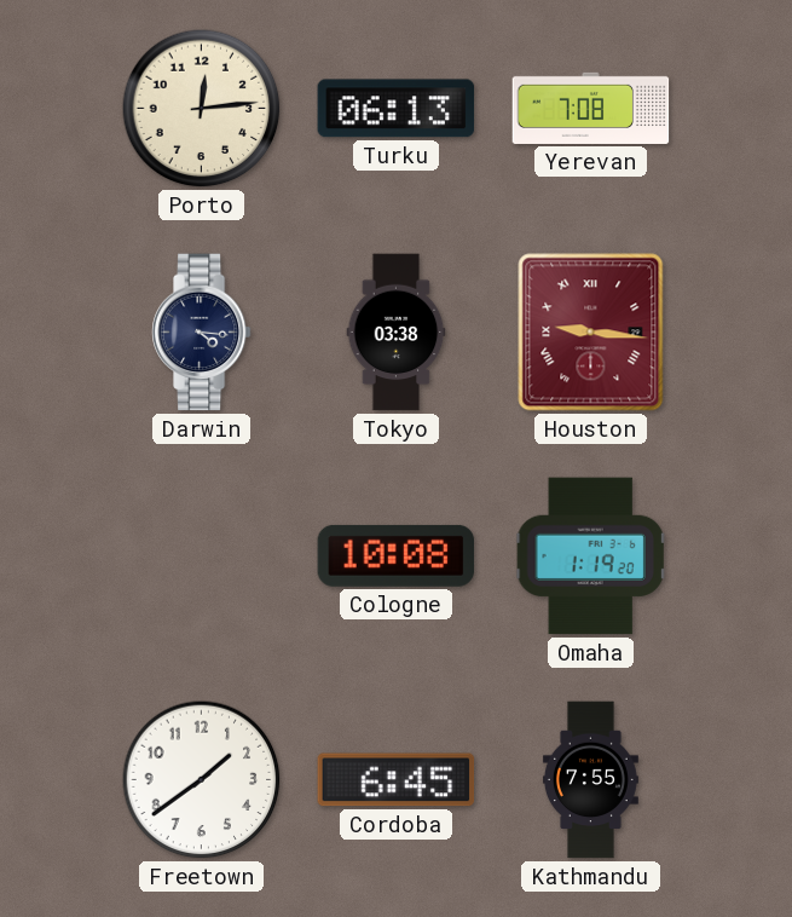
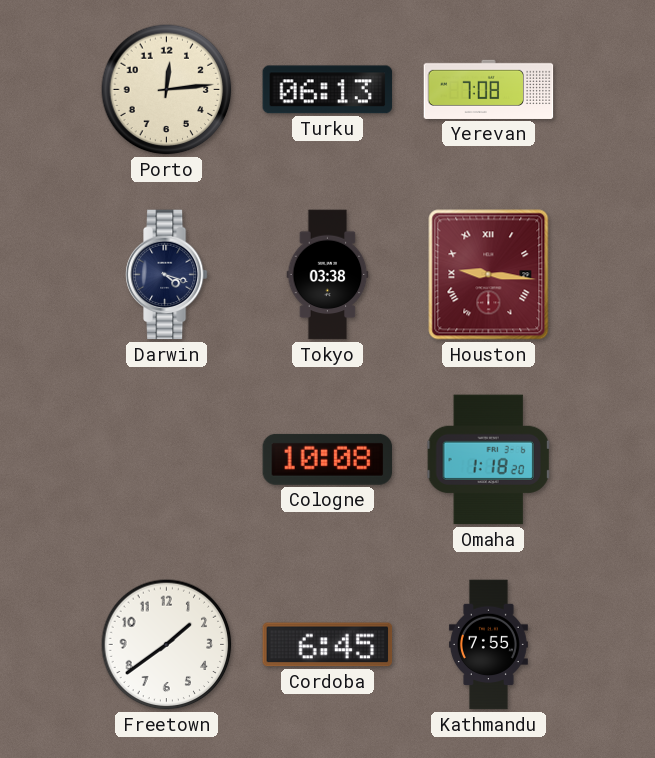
Darwin: 4:16 -> 4:18
Omaha: 1:19 -> 1:18
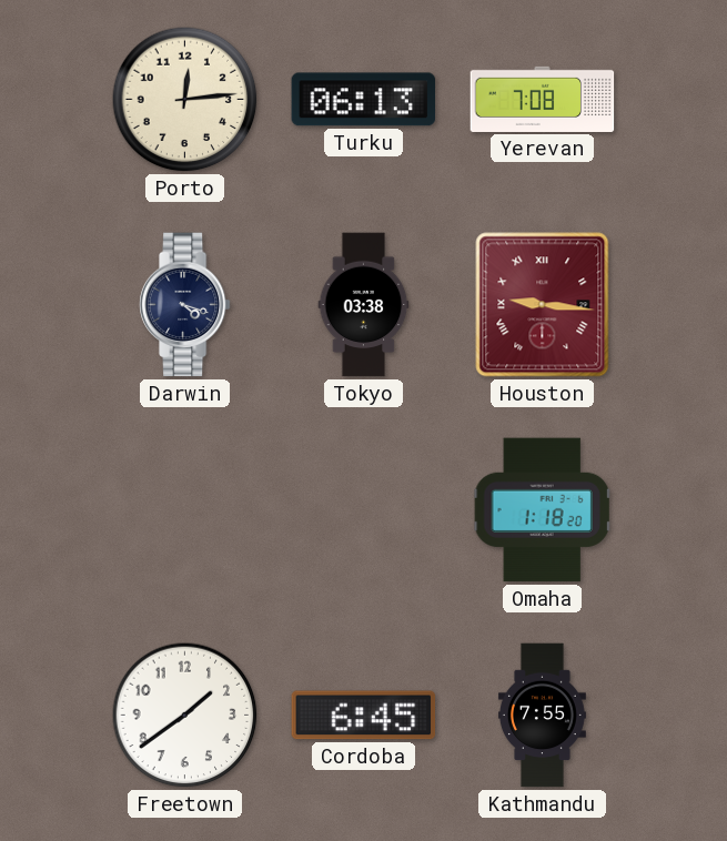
Cologne: 10:08 -> none
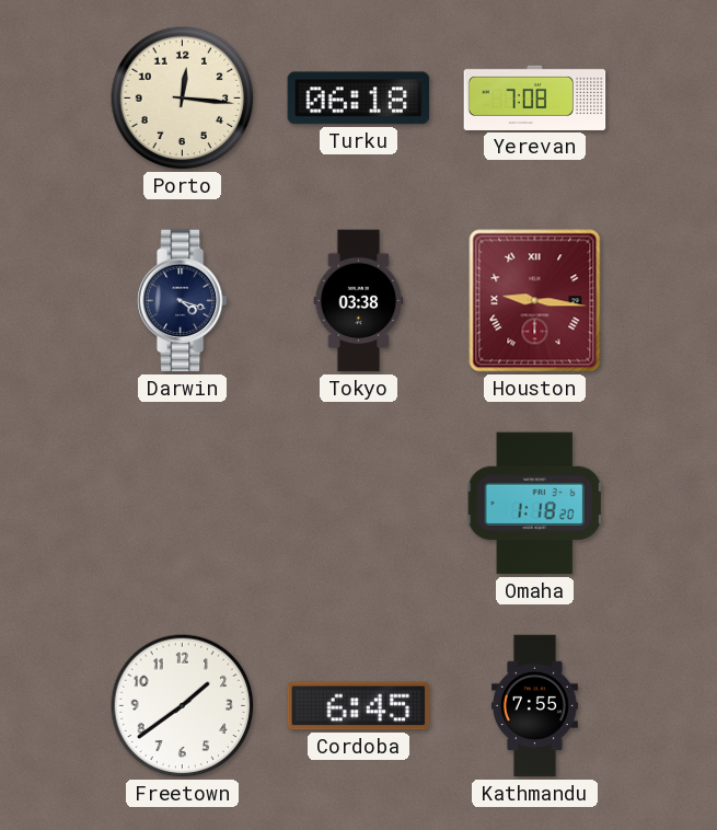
Porto: 12:14 -> 12:16
Turku: 06:13 -> 06:18
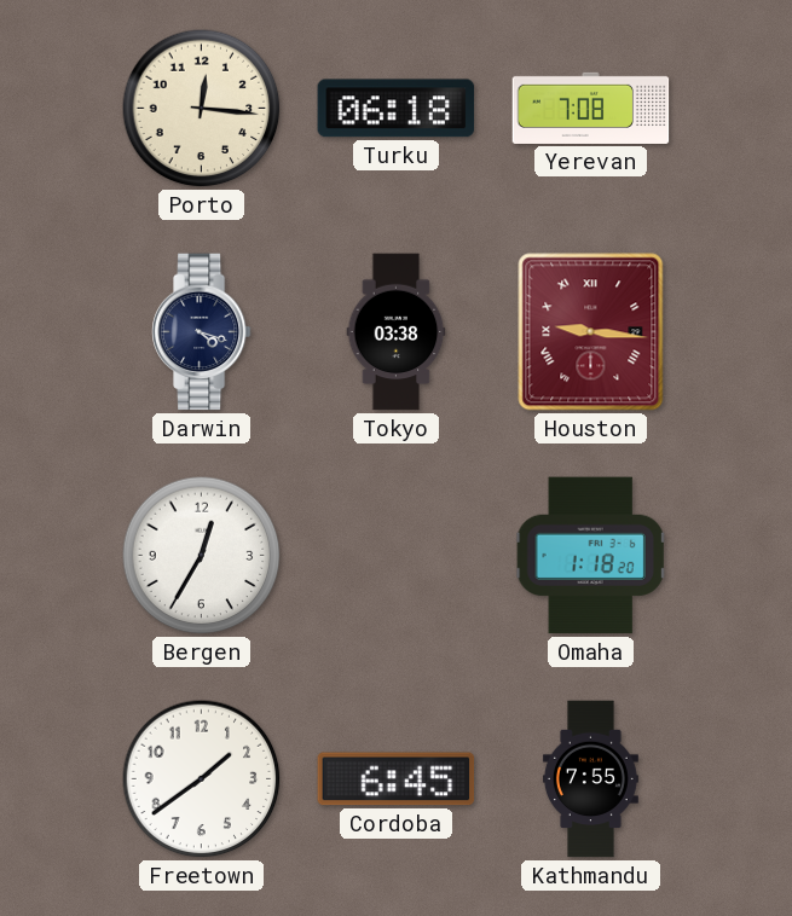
Bergen: none -> 12:35
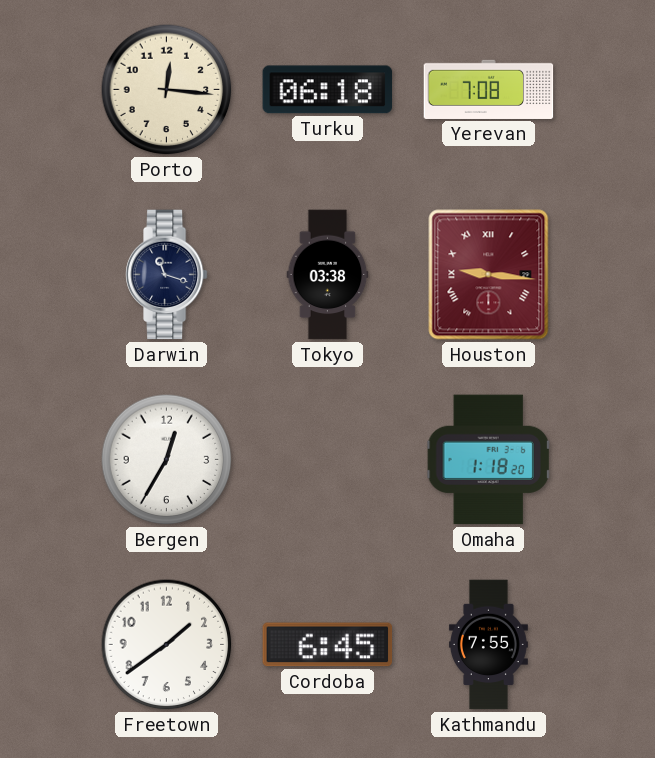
Darwin: 4:18 -> 11:18
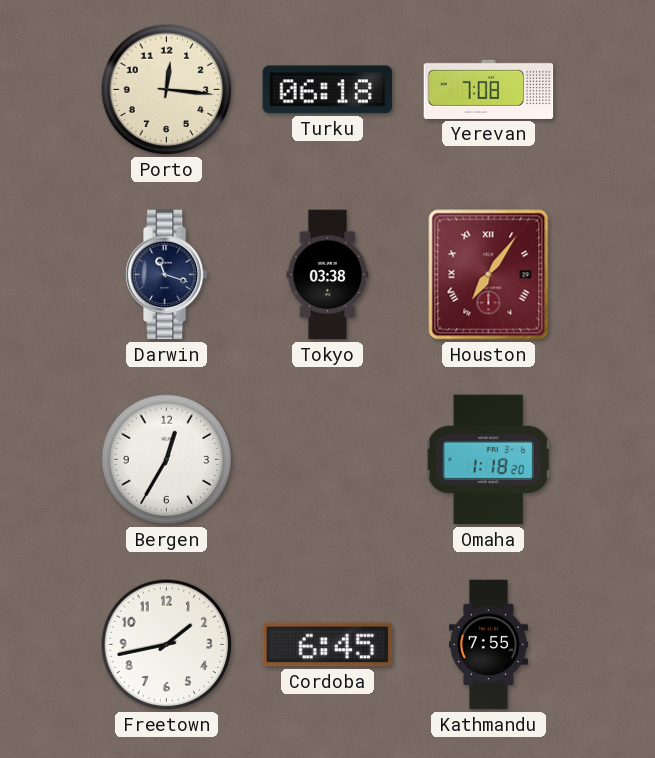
Houston: 9:16 -> 7:06
Freetown: 1:39 -> 1:43
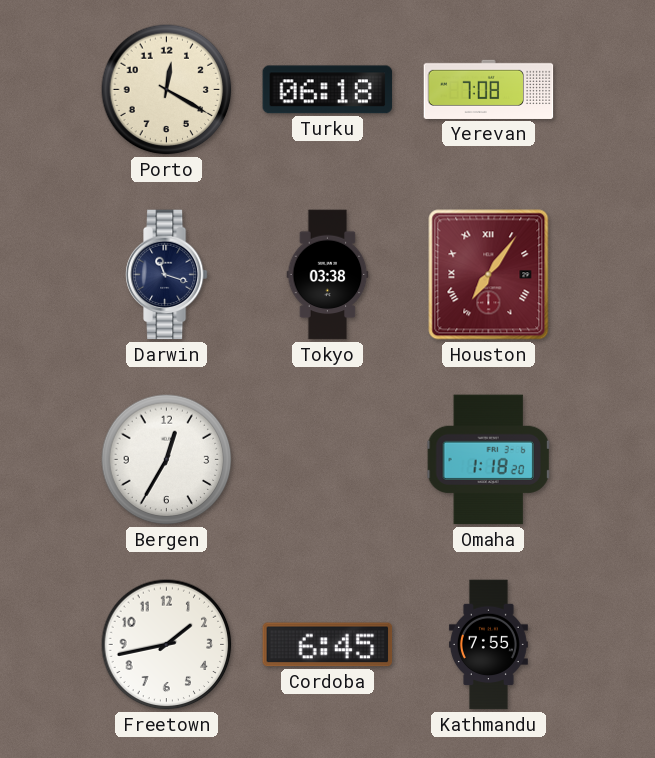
Porto: 12:16 -> 12:20
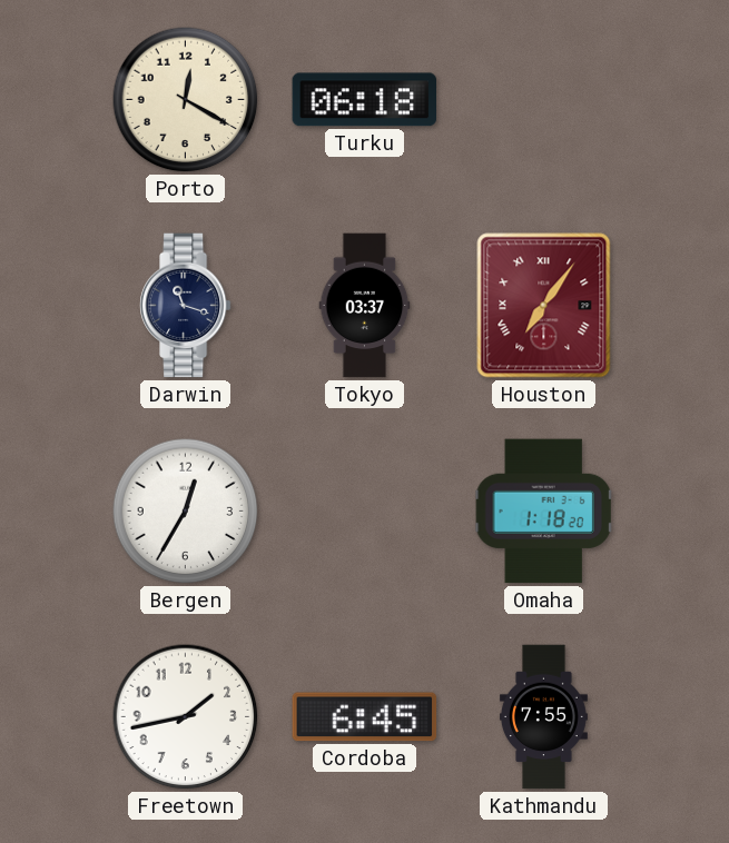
Yerevan: 7:08 -> none
Tokyo: 03:38 -> 03:37
